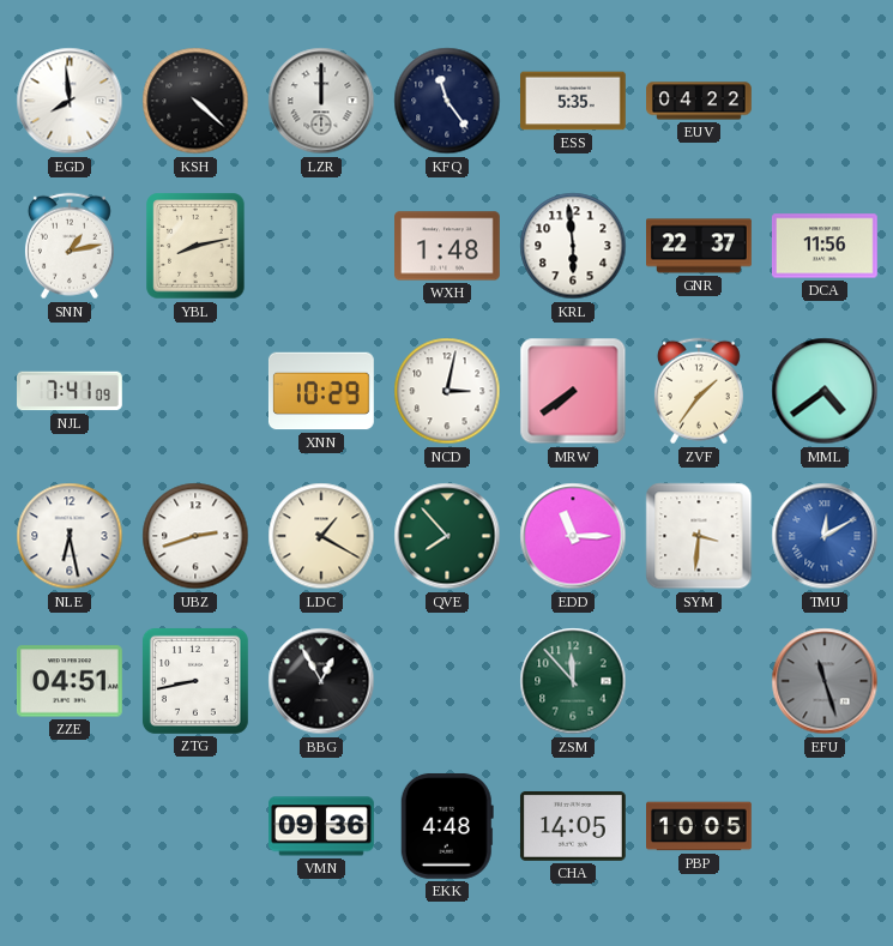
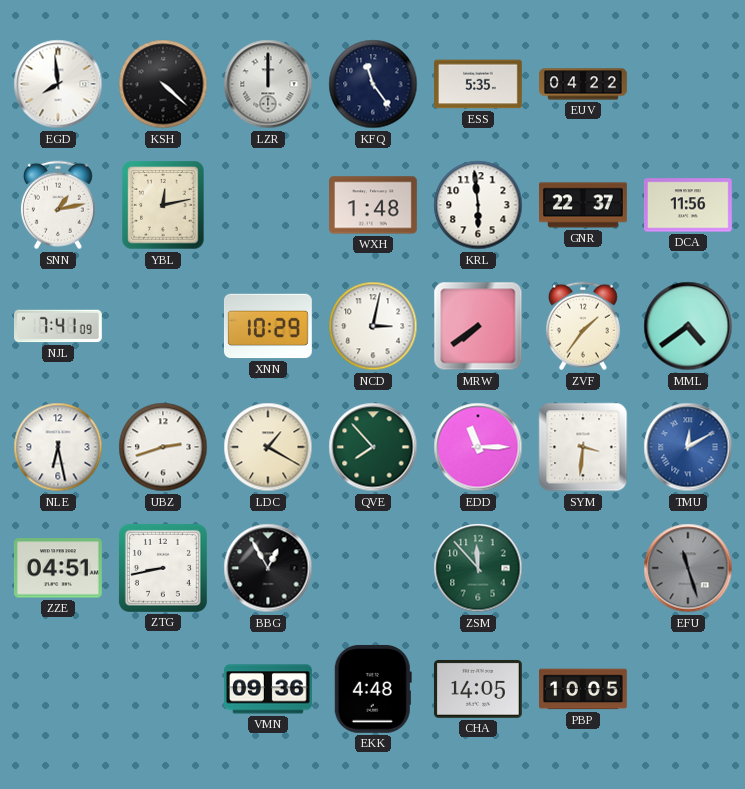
YBL: 8:13 -> 12:13
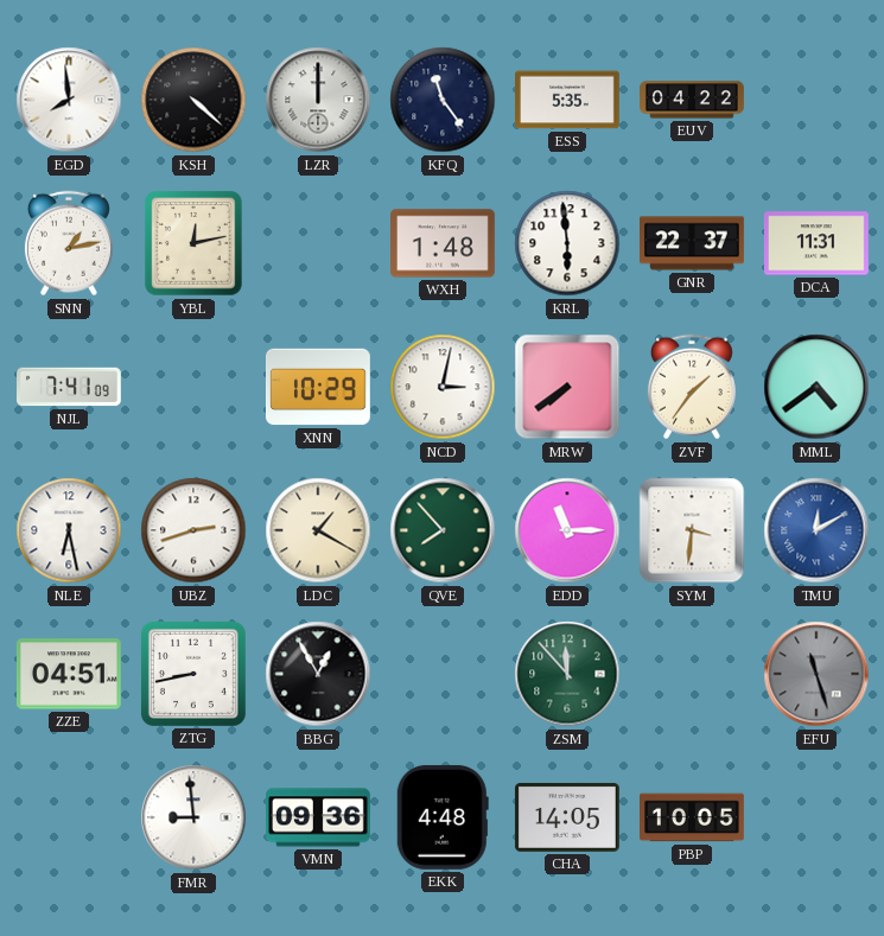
DCA: 11:56 -> 11:31
FMR: none -> 8:59
